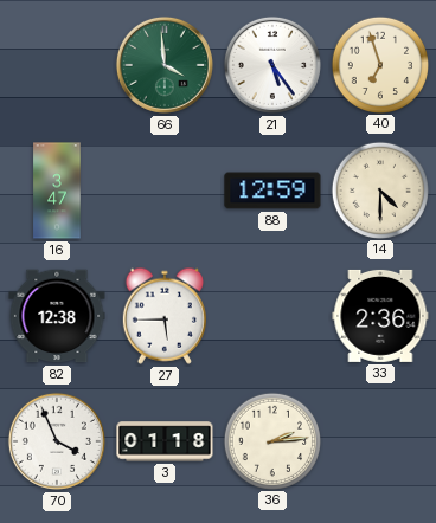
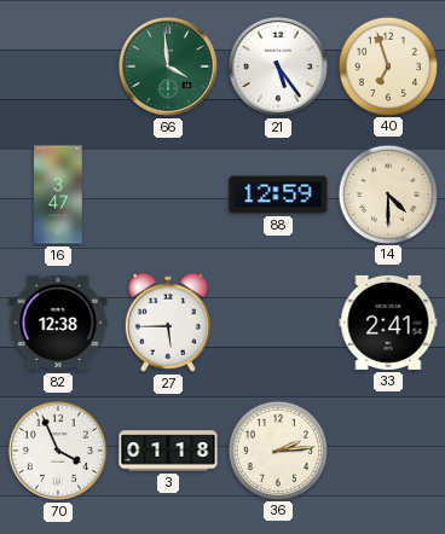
33: 2:36 -> 2:41
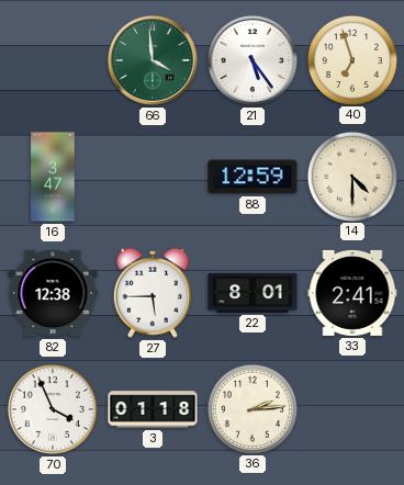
22: none -> 8:01
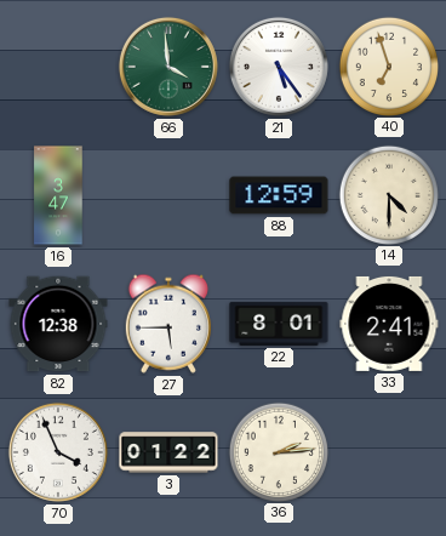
3: 01:18 -> 01:22
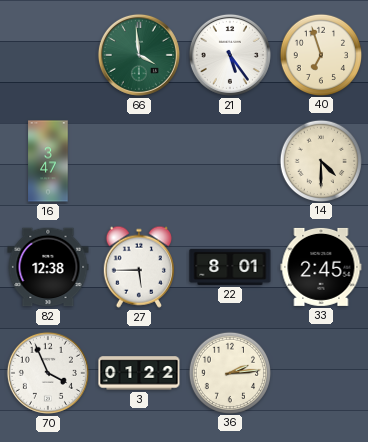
88: 12:59 -> none
33: 2:41 -> 2:45
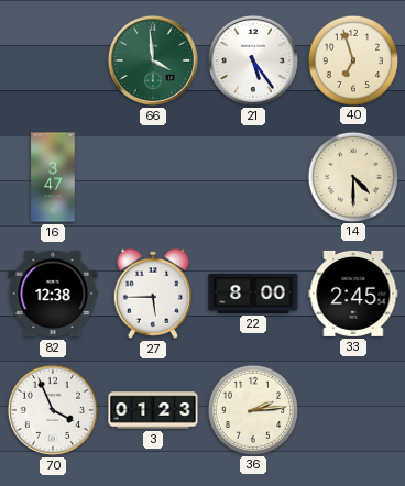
22: 8:01 -> 8:00
3: 01:22 -> 01:23
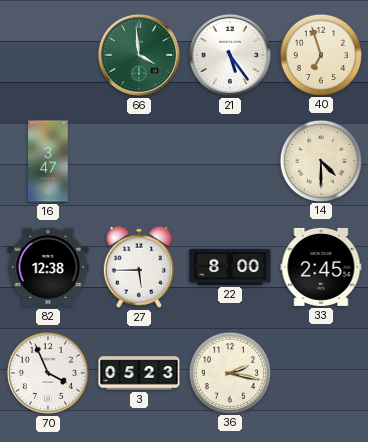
3: 01:23 -> 05:23
36: 2:14 -> 2:17
